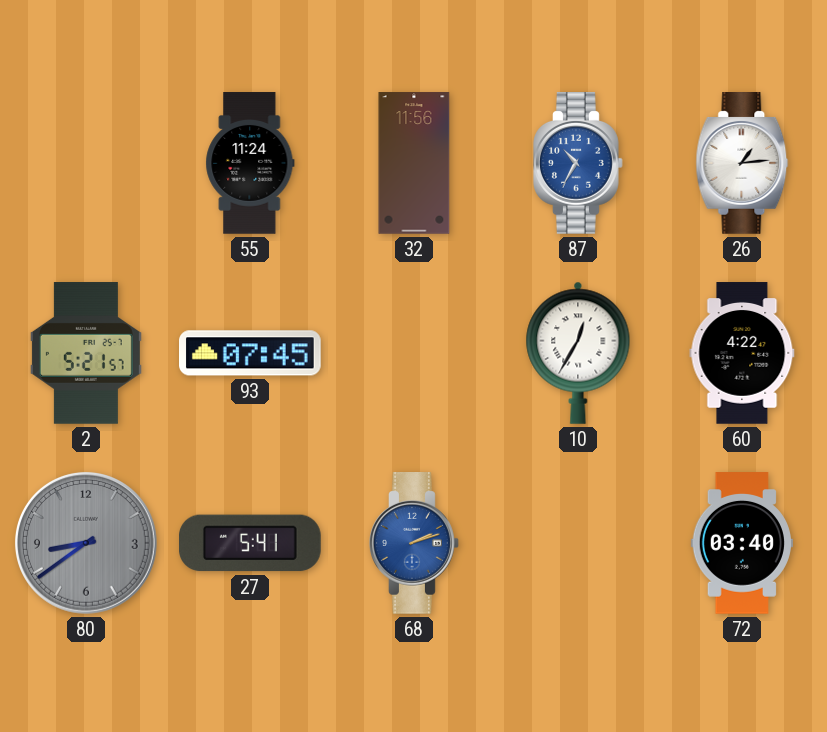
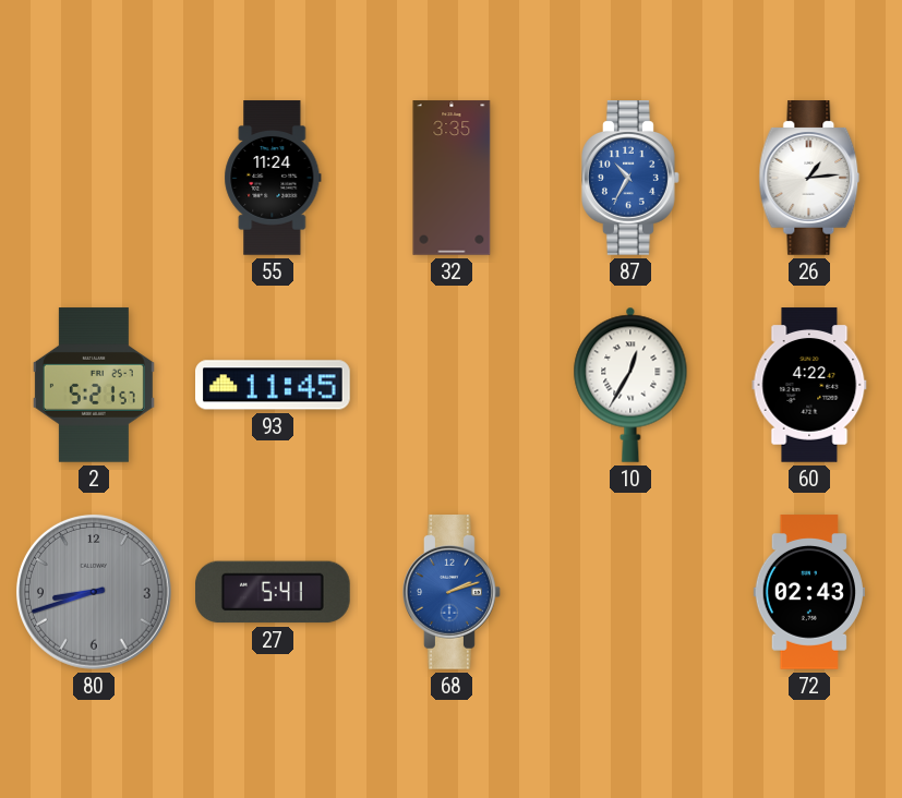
32: 11:56 -> 3:35
93: 07:45 -> 11:45
80: 8:39 -> 8:42
72: 03:40 -> 02:43
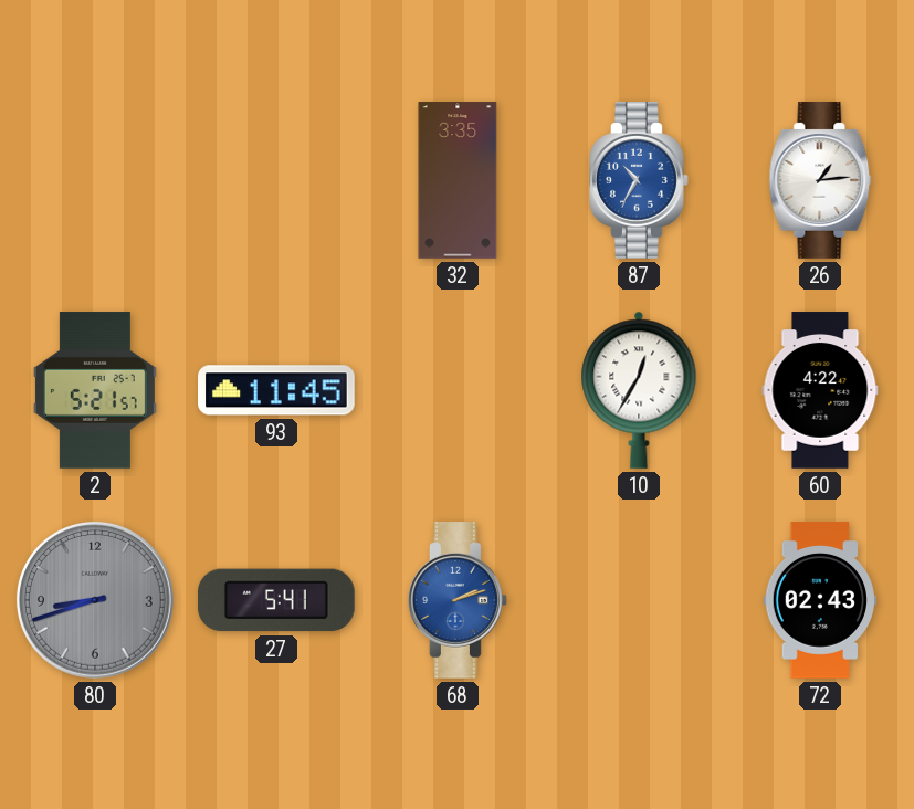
55: 11:24 -> none
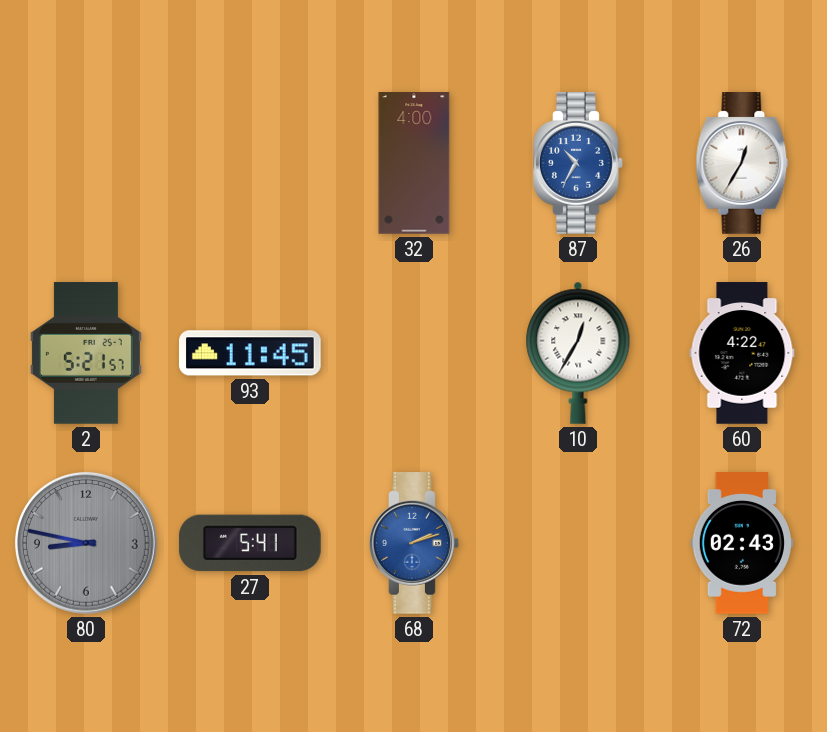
32: 3:35 -> 4:00
26: 1:14 -> 12:35
80: 8:42 -> 8:47
